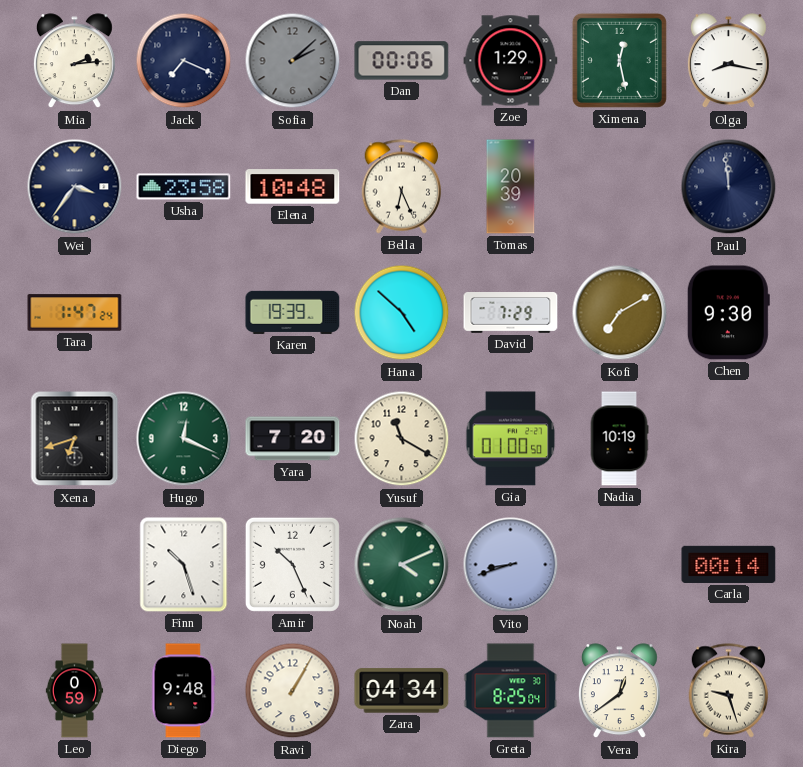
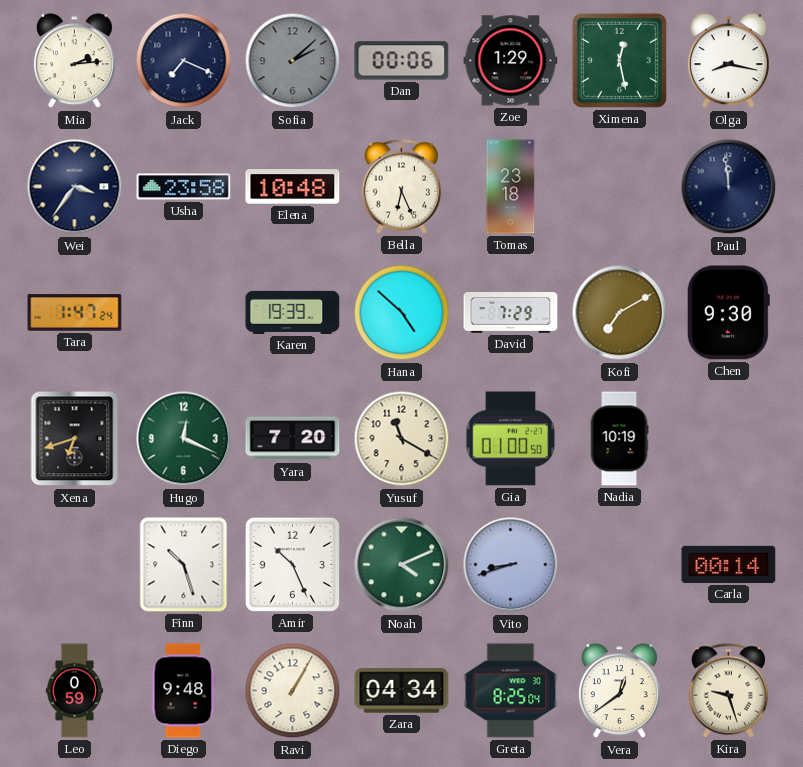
Tomas: 20:39 -> 23:18
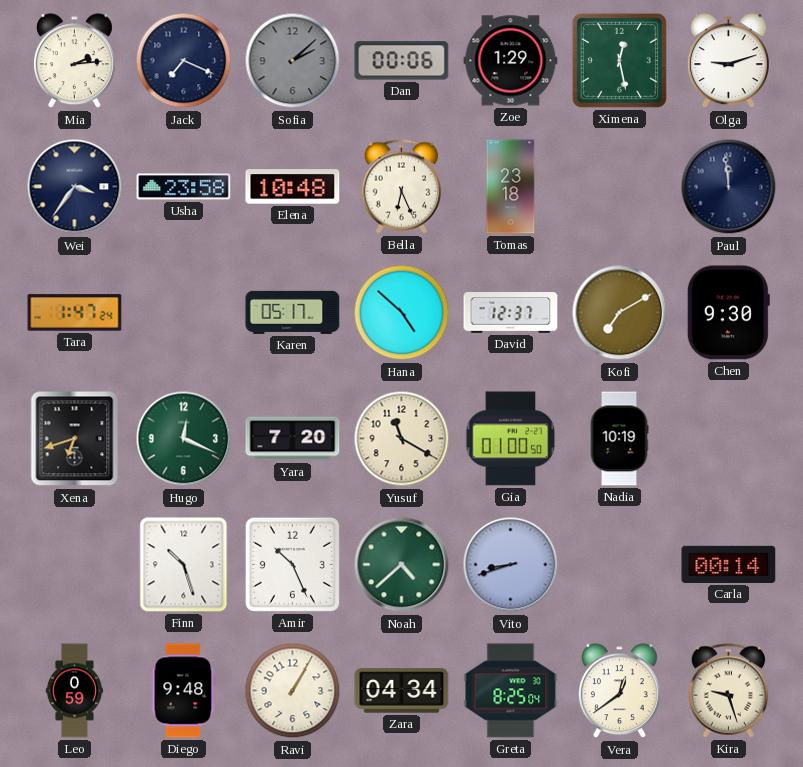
Olga: 8:17 -> 9:12
Karen: 19:39 -> 05:17
David: 7:29 -> 12:37
Noah: 4:11 -> 4:38
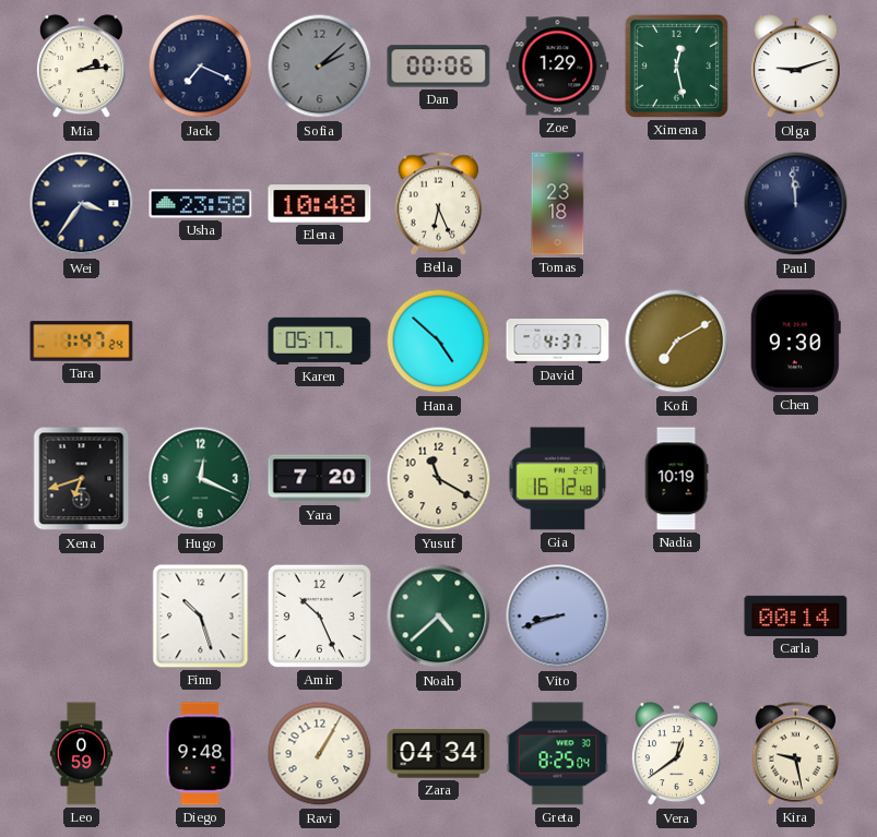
David: 12:37 -> 4:37
Gia: 01:00 -> 16:12
Kira: 9:27 -> 9:28
